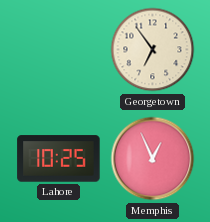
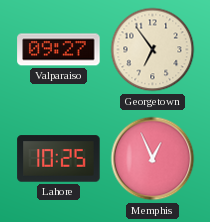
Valparaiso: none -> 09:27
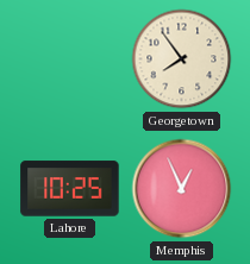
Valparaiso: 09:27 -> none
Georgetown: 6:54 -> 7:54
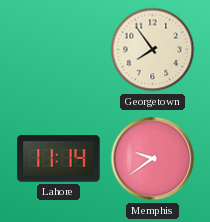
Lahore: 10:25 -> 11:14
Memphis: 12:56 -> 9:39
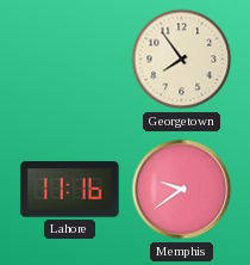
Lahore: 11:14 -> 11:16
